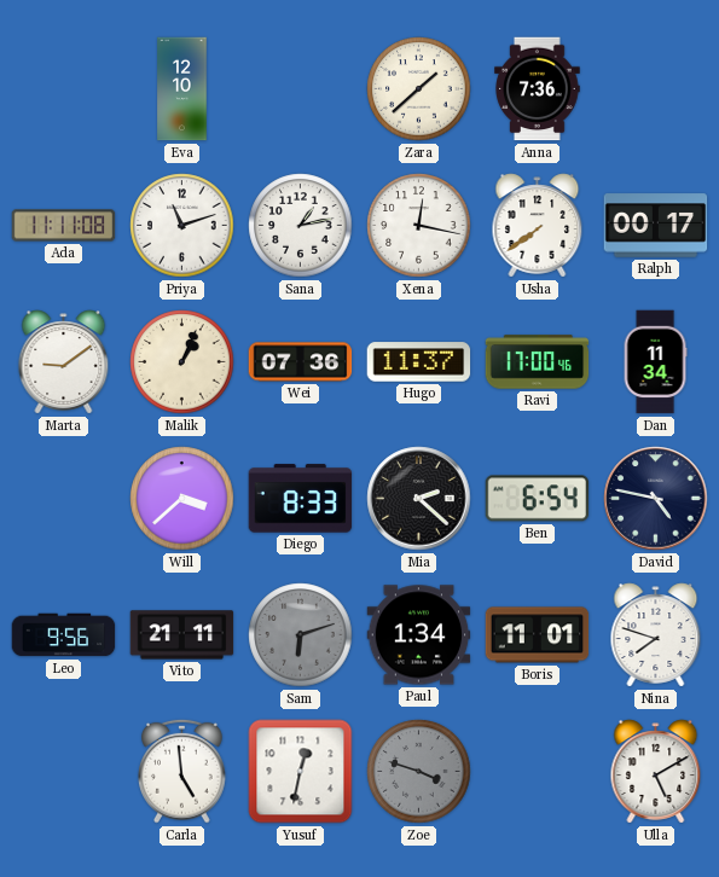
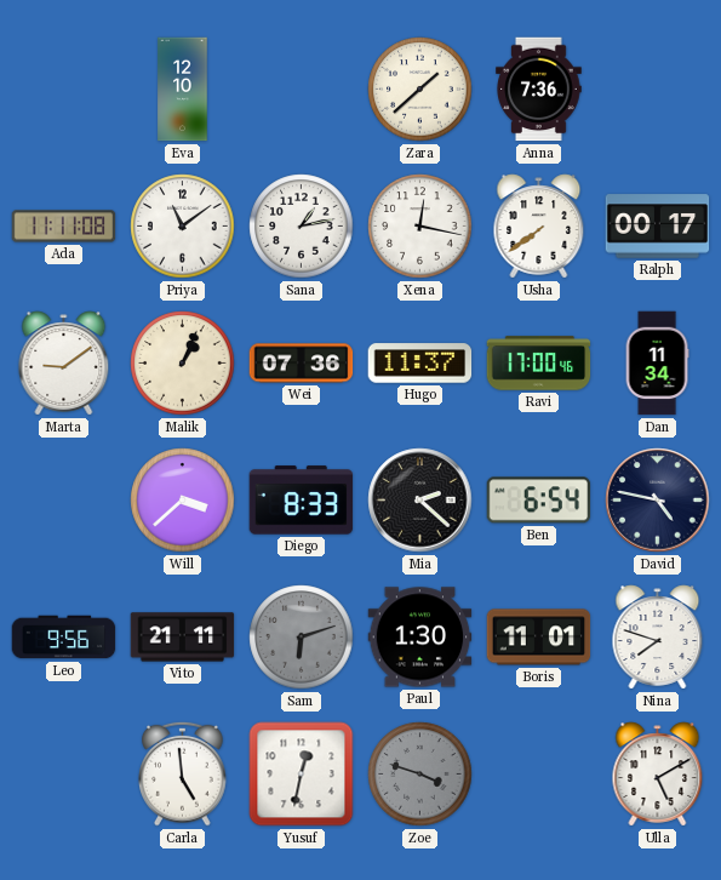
Priya: 11:12 -> 11:09
Paul: 1:34 -> 1:30
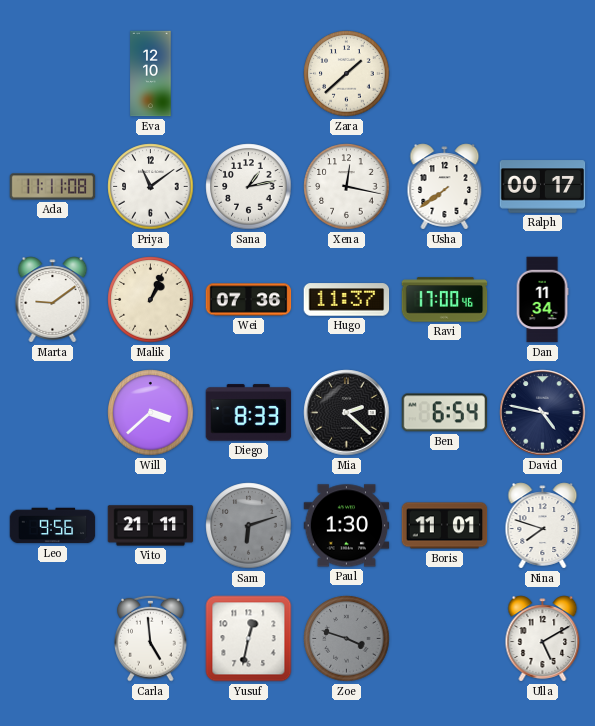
Anna: 7:36 -> none
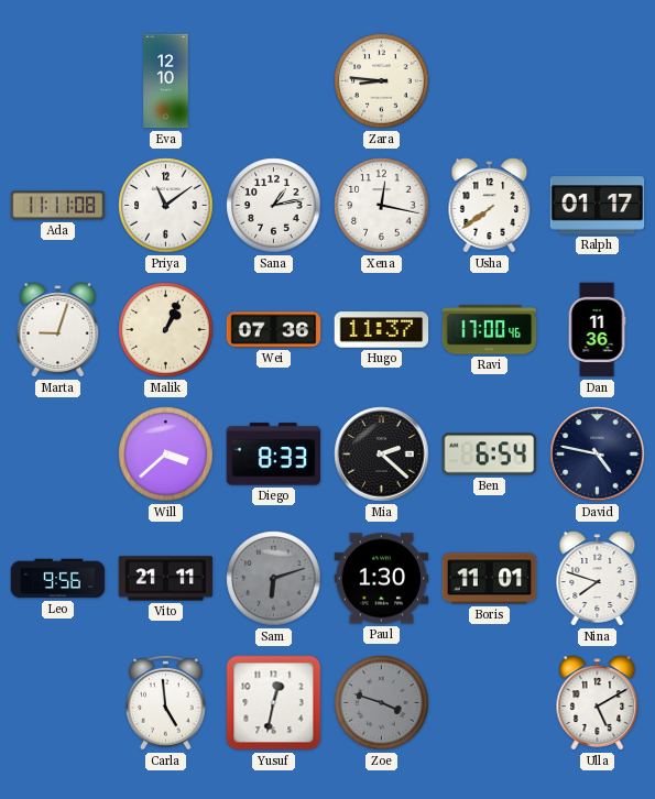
Zara: 1:38 -> 8:46
Ralph: 00:17 -> 01:17
Marta: 9:09 -> 9:03
Dan: 11:34 -> 11:36
